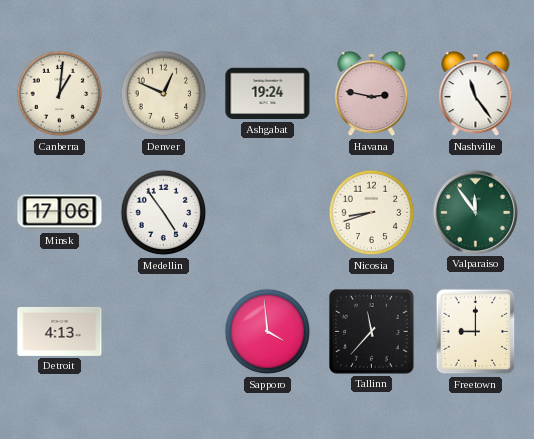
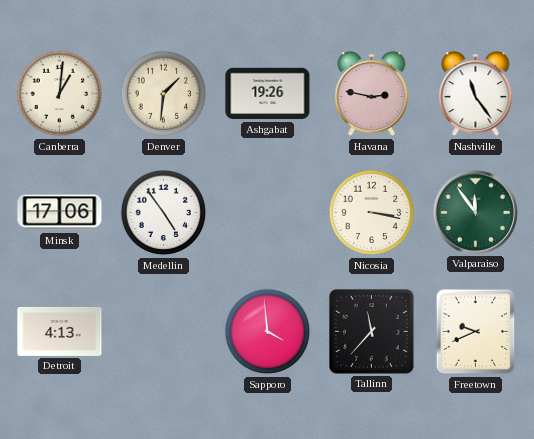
Denver: 12:49 -> 1:31
Ashgabat: 19:24 -> 19:26
Nicosia: 8:42 -> 3:17
Freetown: 9:00 -> 9:41
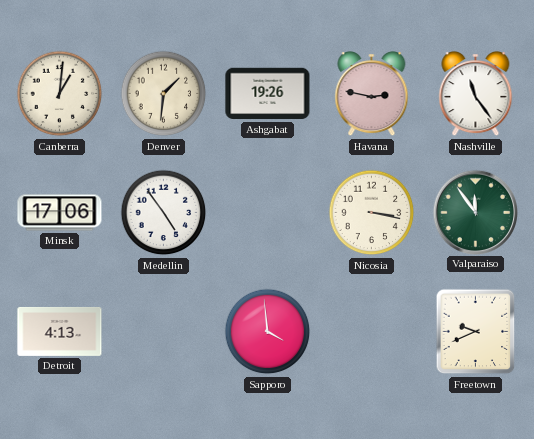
Tallinn: 11:37 -> none
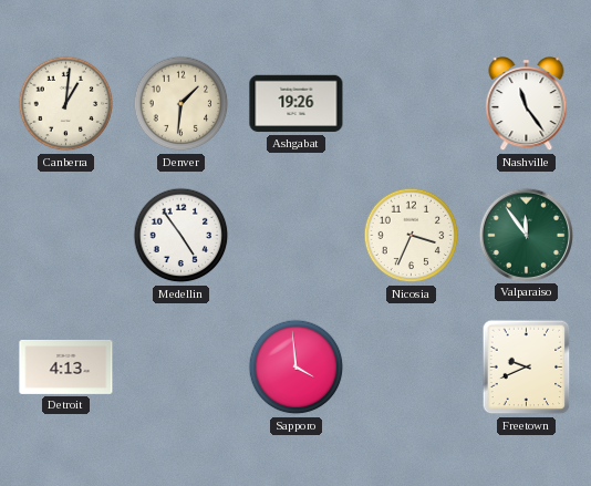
Havana: 2:47 -> none
Minsk: 17:06 -> none
Nicosia: 3:17 -> 3:34
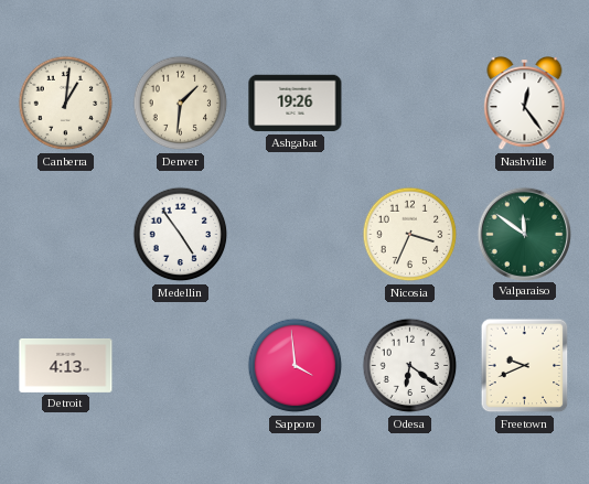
Nashville: 11:24 -> 12:24
Valparaiso: 11:54 -> 11:51
Odesa: none -> 6:21
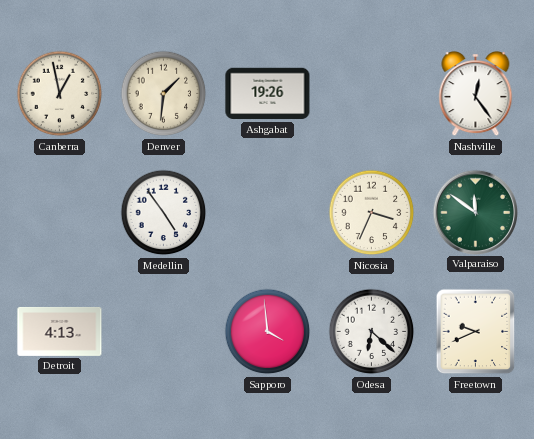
Canberra: 1:01 -> 12:58
Odesa: 6:21 -> 6:22
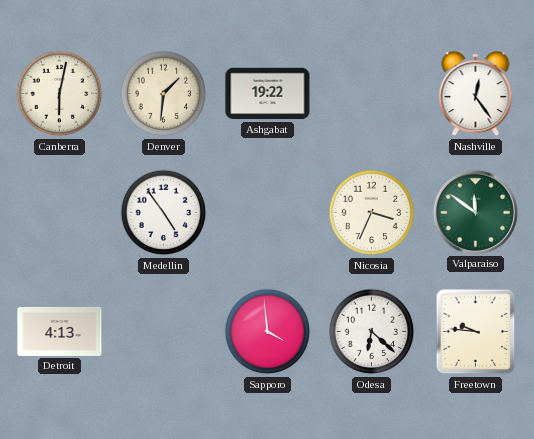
Canberra: 12:58 -> 6:02
Ashgabat: 19:26 -> 19:22
Freetown: 9:41 -> 9:46
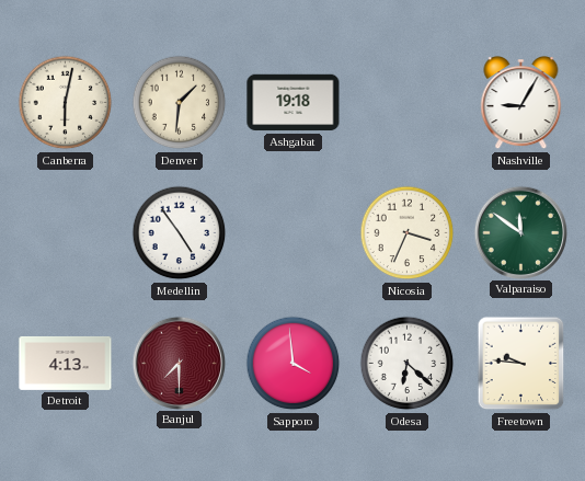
Ashgabat: 19:22 -> 19:18
Nashville: 12:24 -> 9:05
Banjul: none -> 7:30
